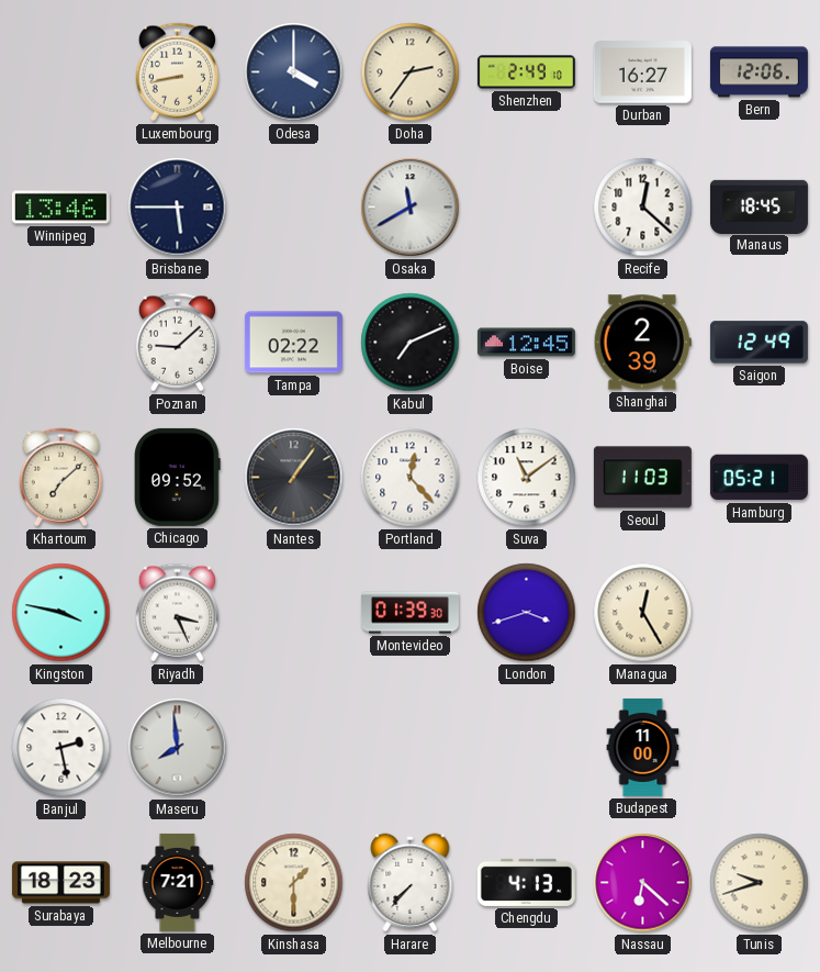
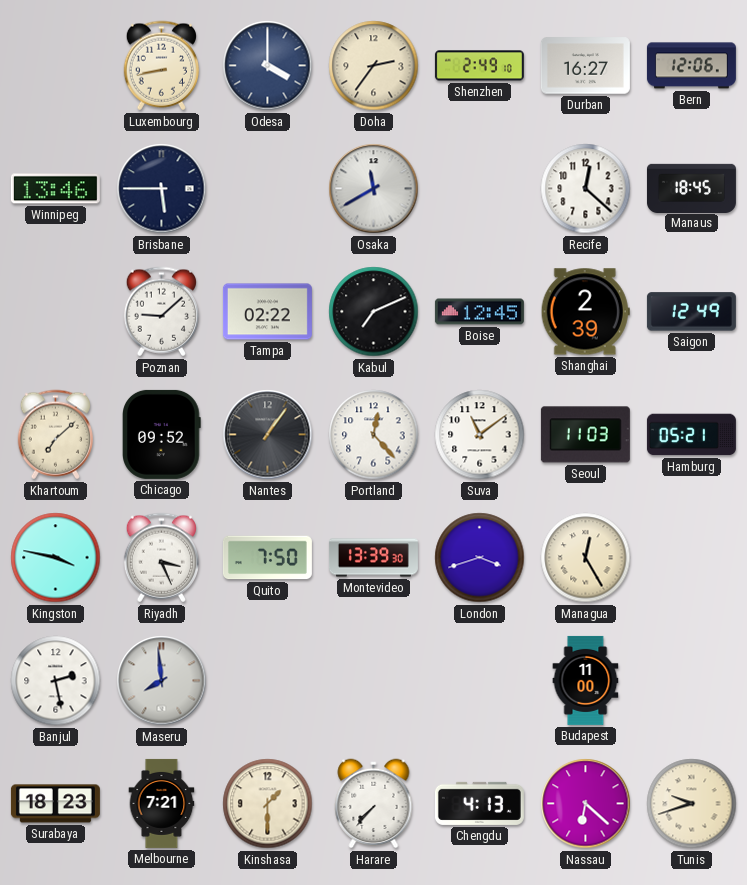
Quito: none -> 7:50
Montevideo: 01:39 -> 13:39
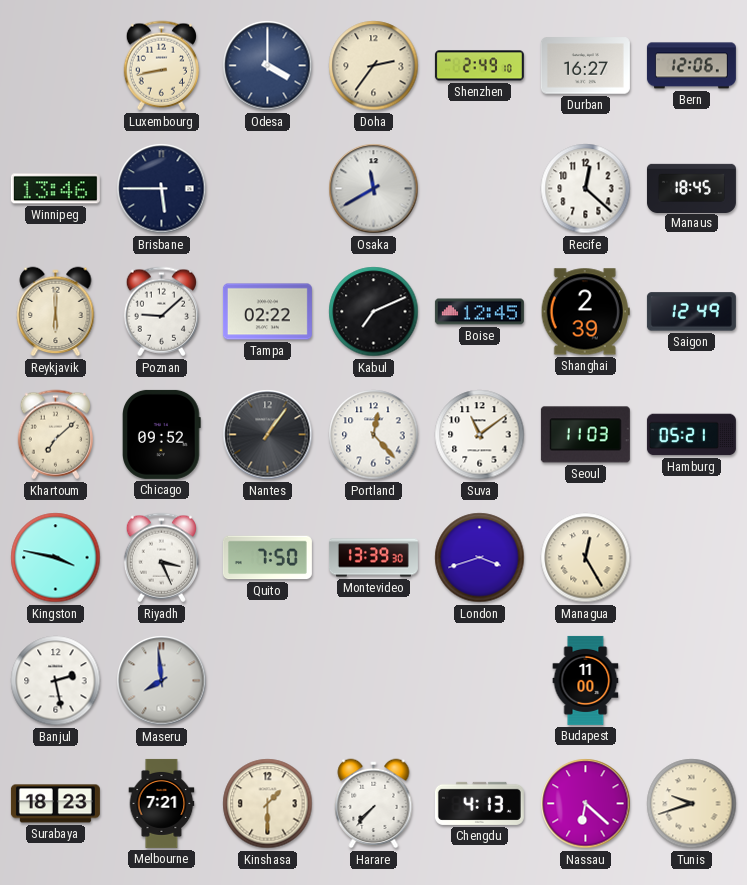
Reykjavik: none -> 6:00
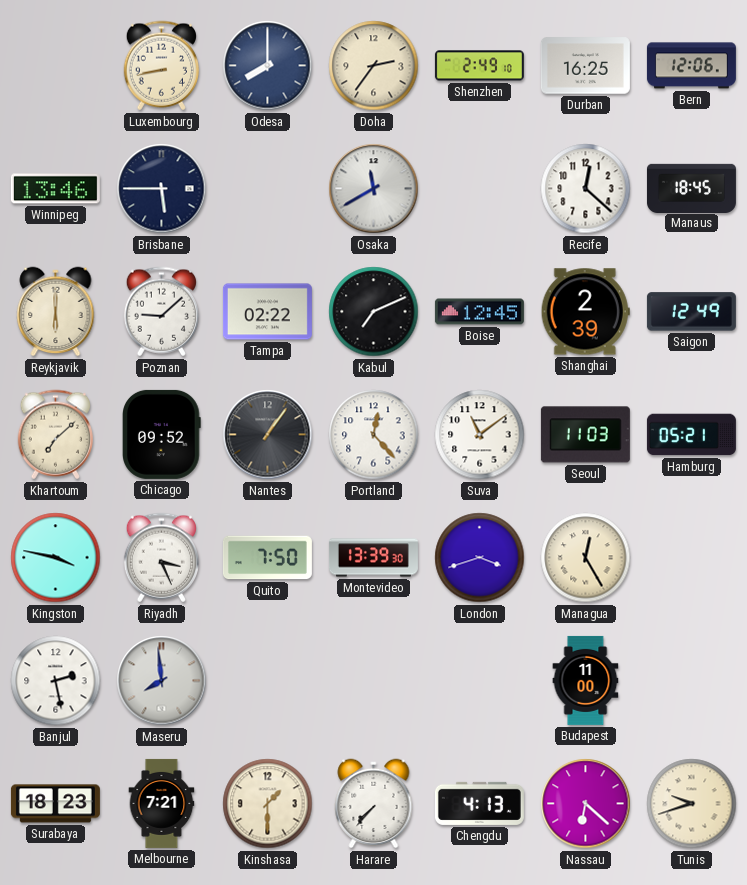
Odesa: 4:00 -> 8:00
Durban: 16:27 -> 16:25
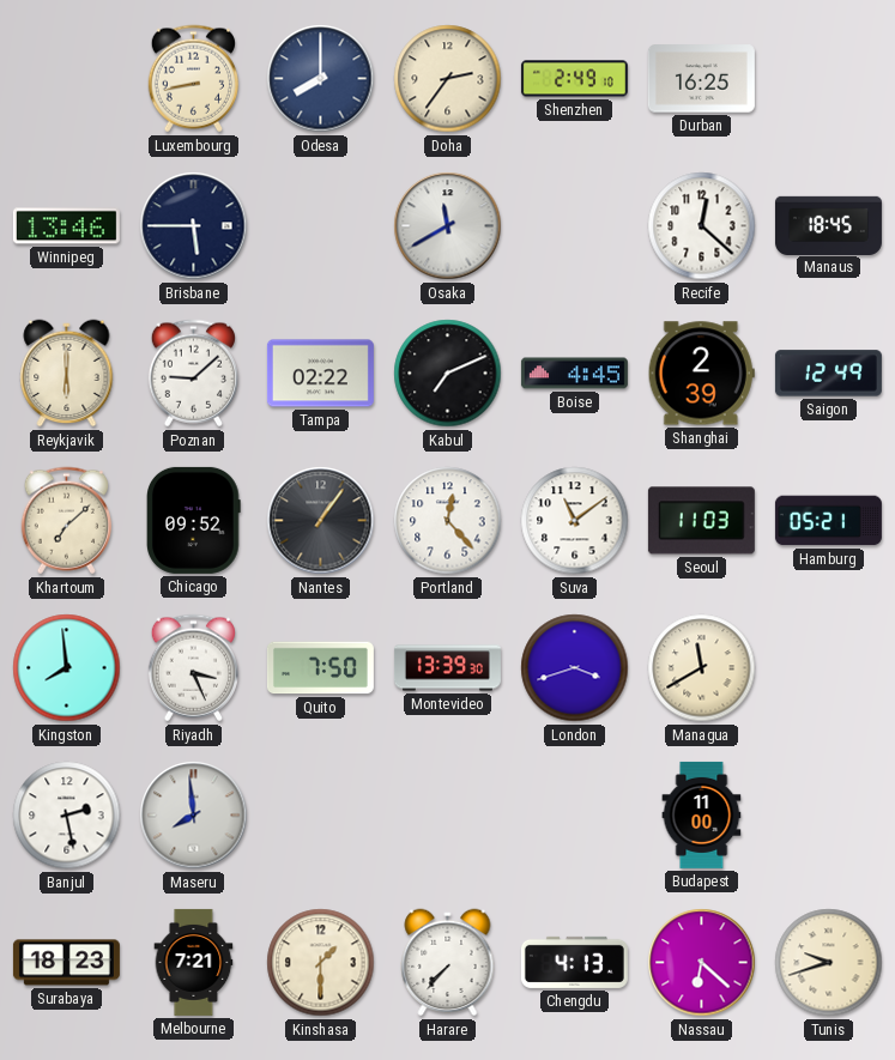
Bern: 12:06 -> none
Boise: 12:45 -> 4:45
Kingston: 3:47 -> 7:59
Managua: 12:25 -> 11:40
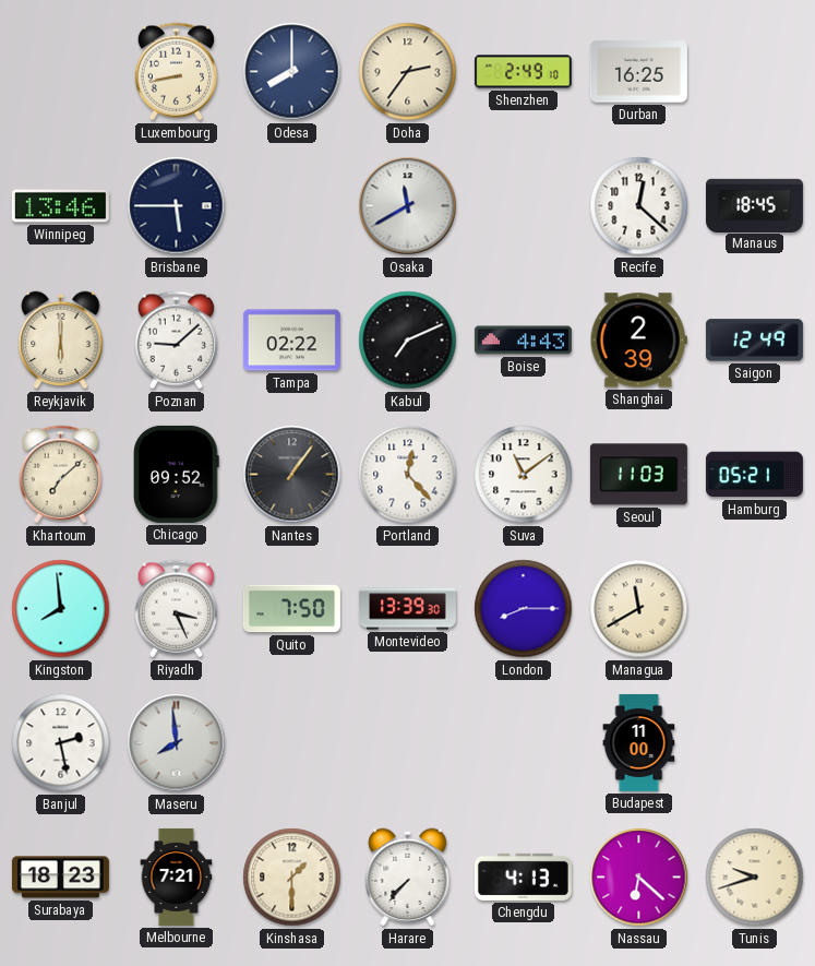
Boise: 4:45 -> 4:43
London: 3:42 -> 8:15
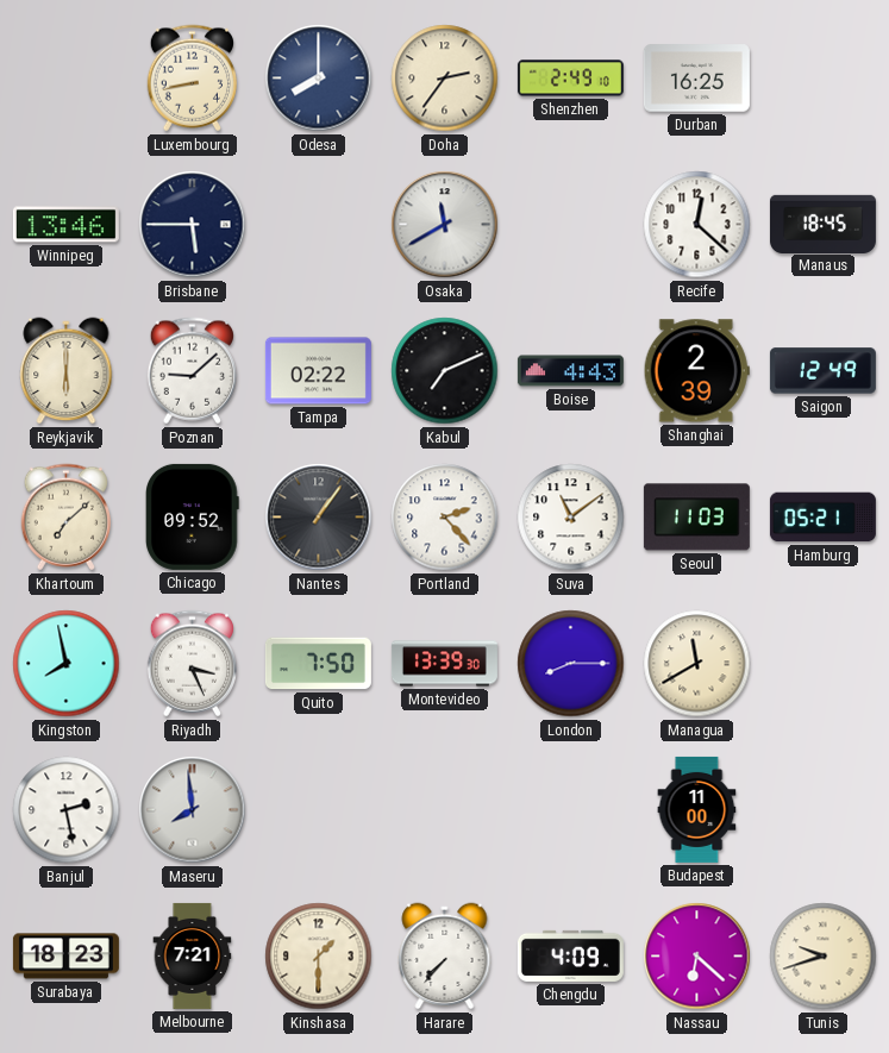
Portland: 12:23 -> 2:23
Kingston: 7:59 -> 7:58
Chengdu: 4:13 -> 4:09
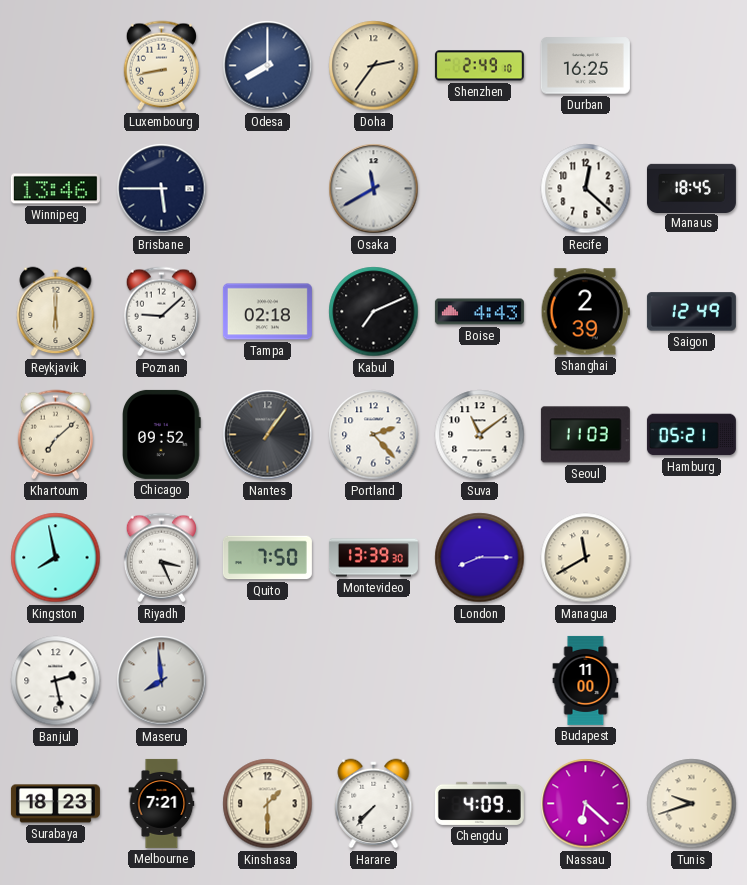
Tampa: 02:22 -> 02:18
